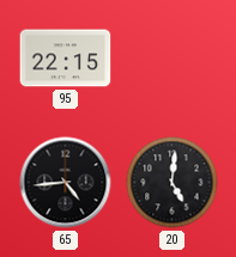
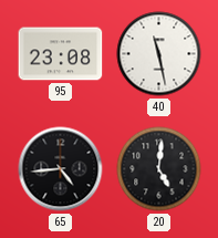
95: 22:15 -> 23:08
40: none -> 11:28
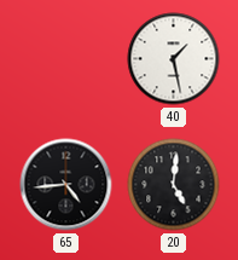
95: 23:08 -> none
40: 11:28 -> 1:28
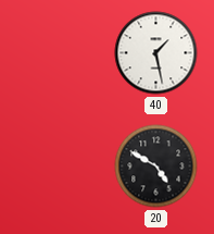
65: 4:44 -> none
20: 5:01 -> 4:50
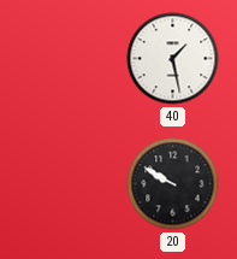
20: 4:50 -> 9:50
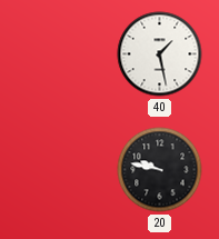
20: 9:50 -> 9:47
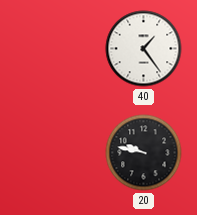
40: 1:28 -> 1:24
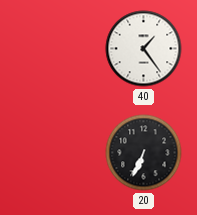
20: 9:47 -> 6:34
